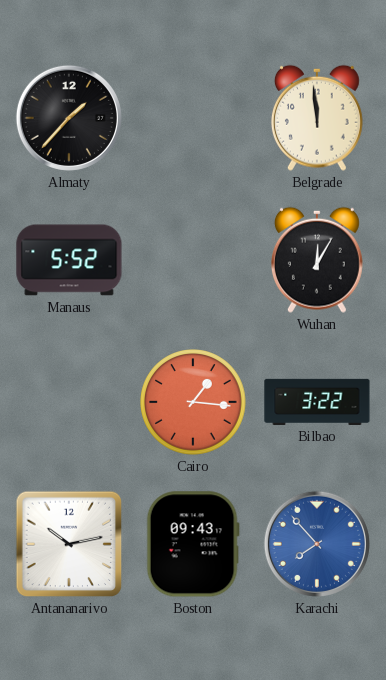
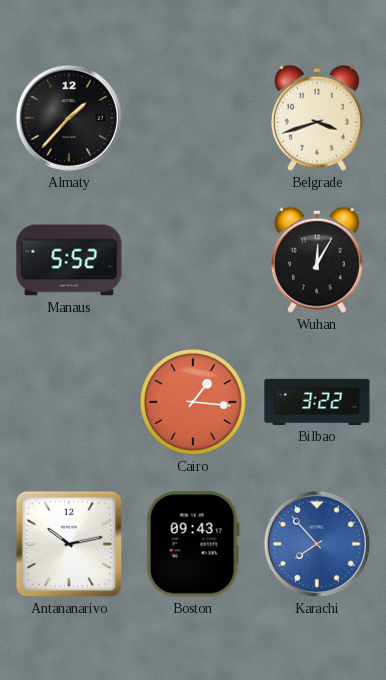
Belgrade: 11:59 -> 3:42
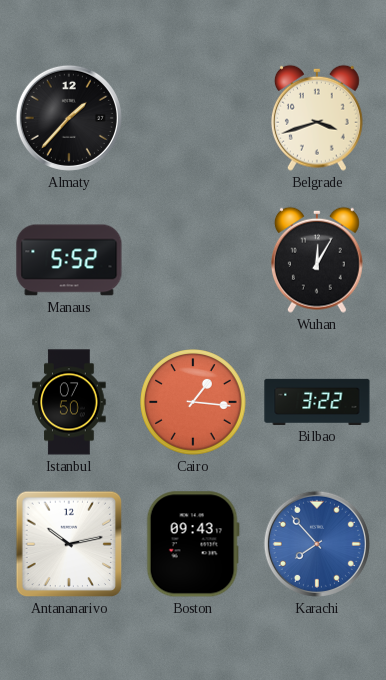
Istanbul: none -> 07:50
